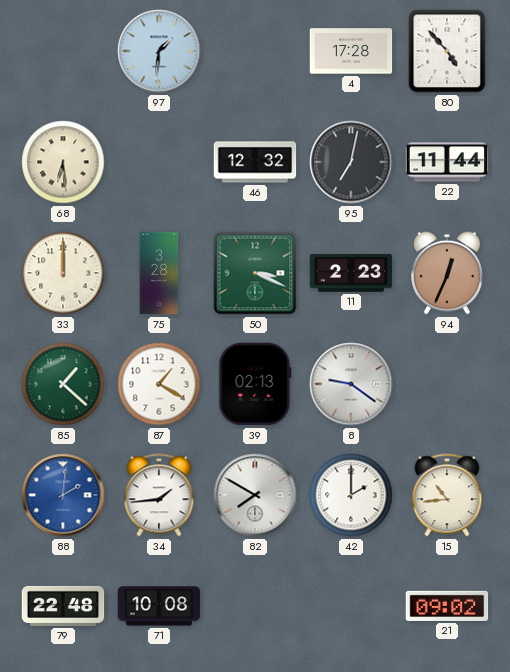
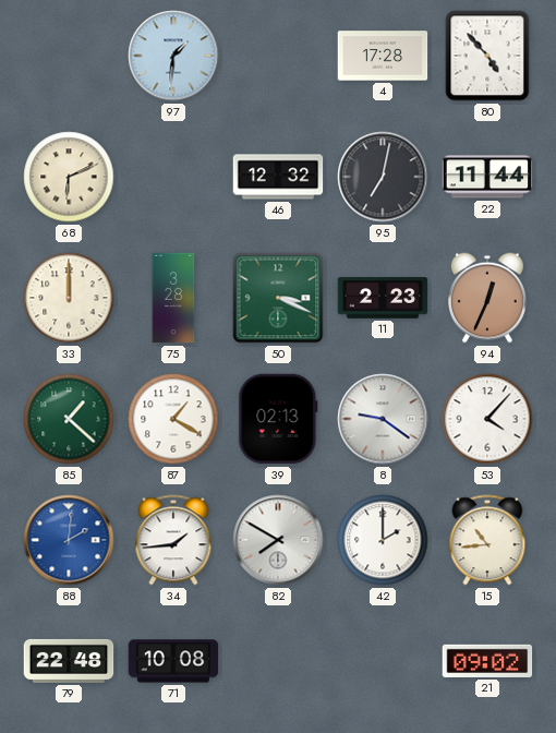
68: 6:29 -> 6:11
53: none -> 4:07
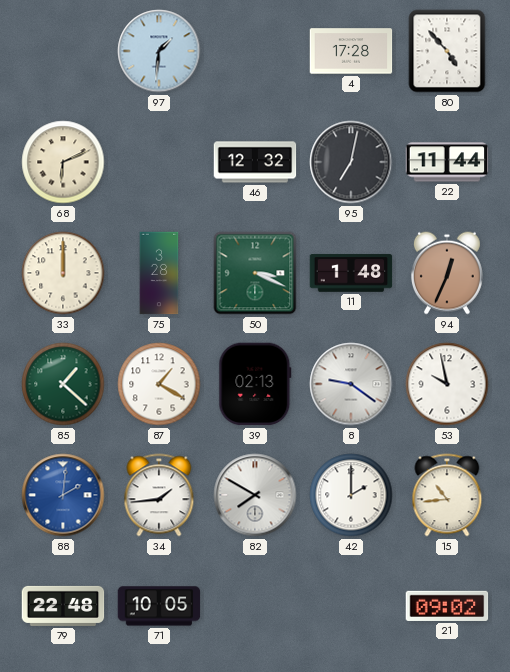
11: 2:23 -> 1:48
53: 4:07 -> 9:58
71: 10:08 -> 10:05
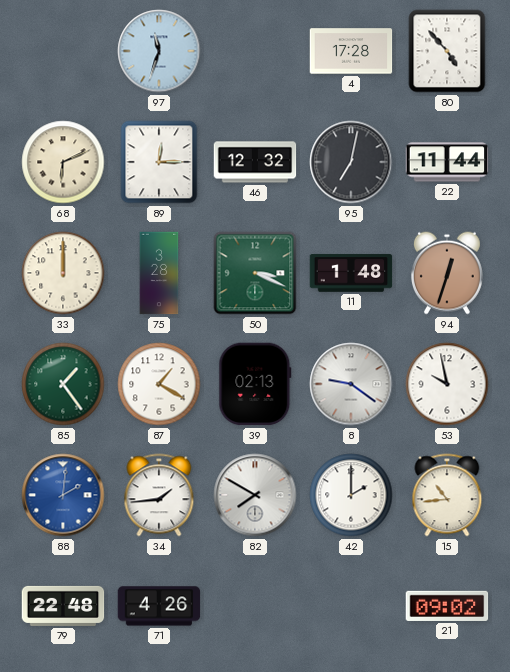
97: 1:31 -> 11:33
89: none -> 12:15
94: 12:34 -> 12:33
85: 1:22 -> 1:24
71: 10:05 -> 4:26
